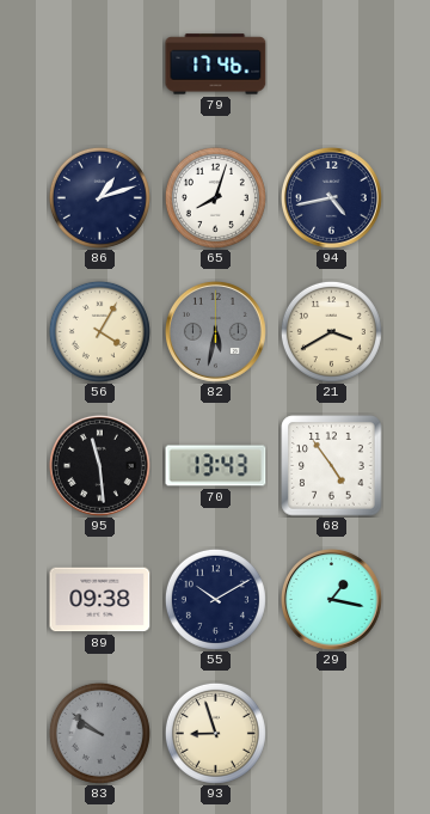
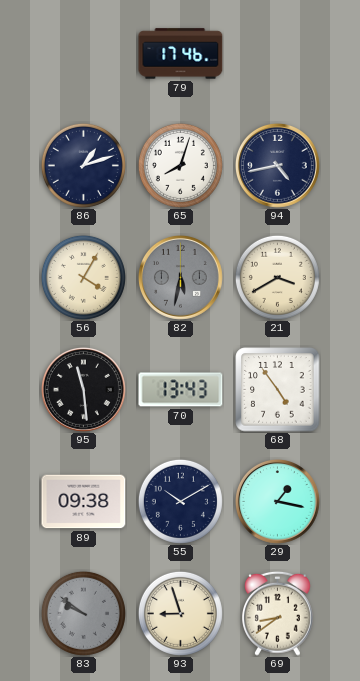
69: none -> 8:39
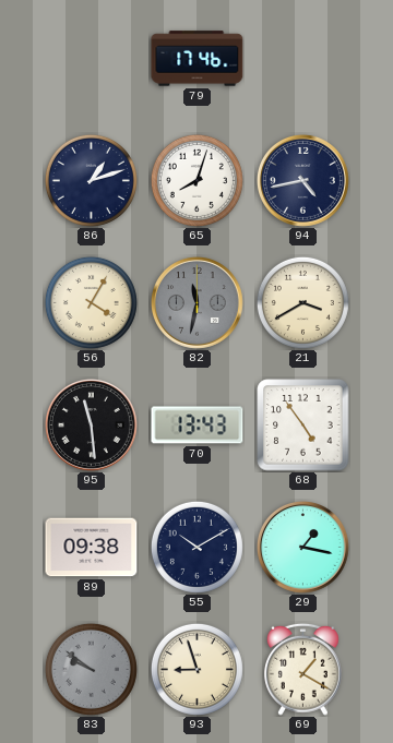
82: 5:32 -> 11:32
69: 8:39 -> 1:20
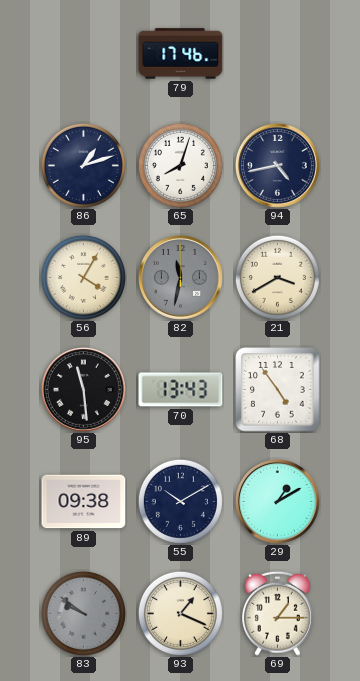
29: 1:17 -> 1:10
93: 8:57 -> 1:19
69: 1:20 -> 1:15
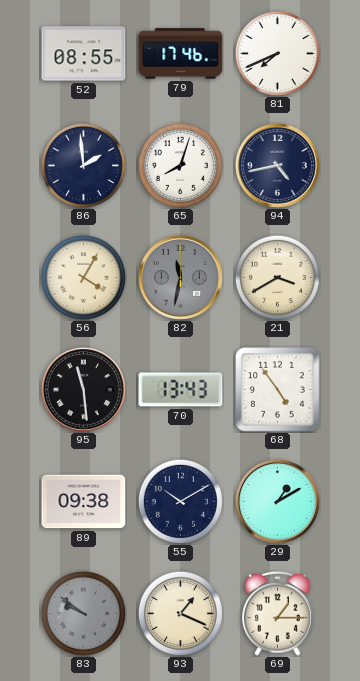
52: none -> 08:55
81: none -> 7:41
86: 1:12 -> 1:59
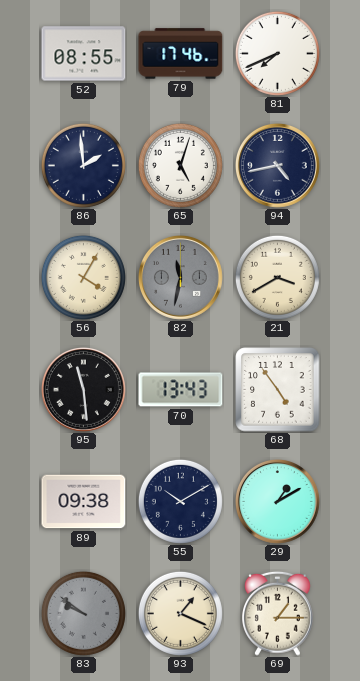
65: 8:03 -> 5:03
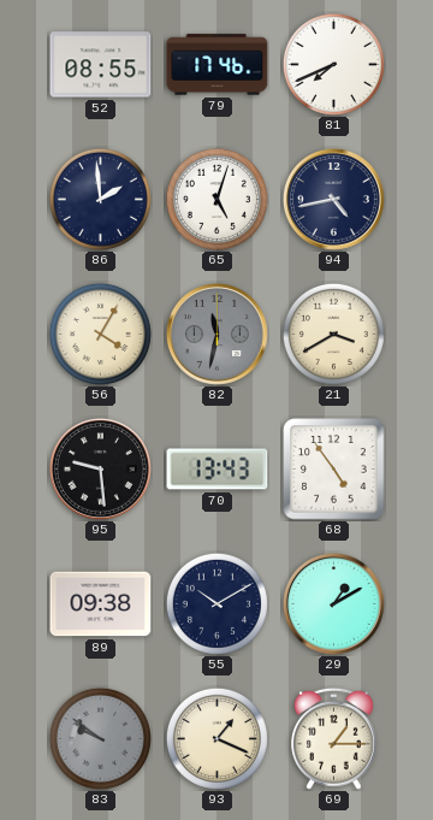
95: 11:29 -> 9:29
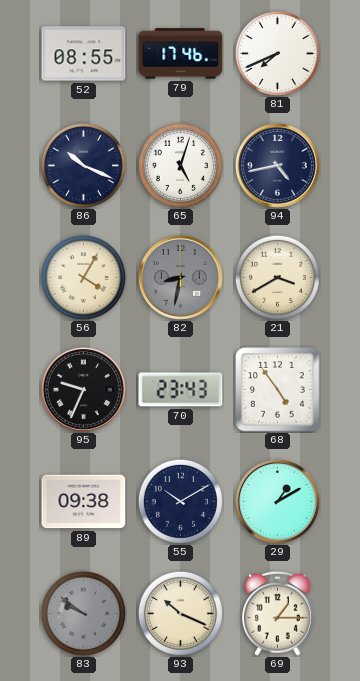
86: 1:59 -> 10:19
82: 11:32 -> 8:32
95: 9:29 -> 9:34
70: 13:43 -> 23:43
93: 1:19 -> 10:19
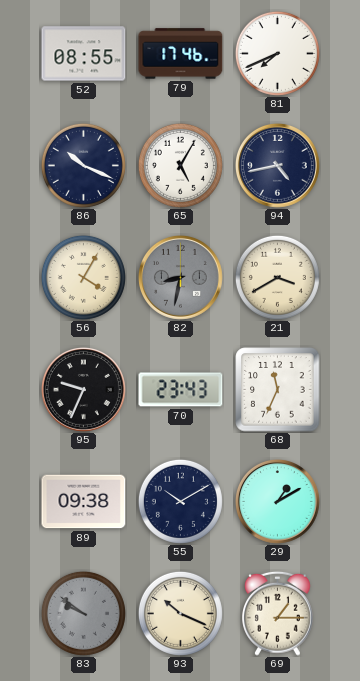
65: 5:03 -> 5:05
68: 4:54 -> 11:34
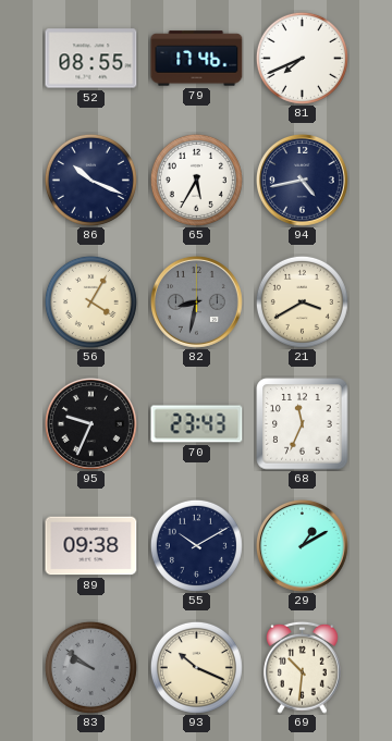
65: 5:05 -> 5:35
69: 1:15 -> 10:31
